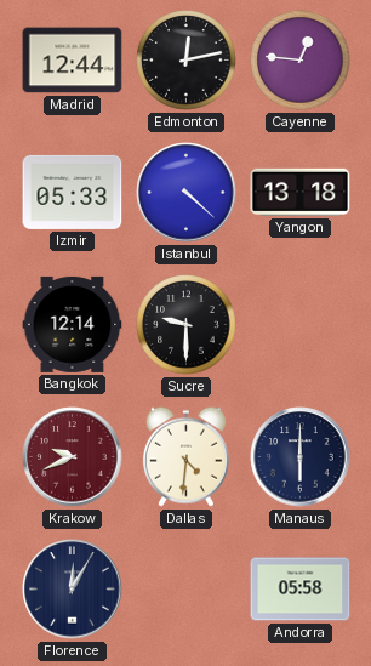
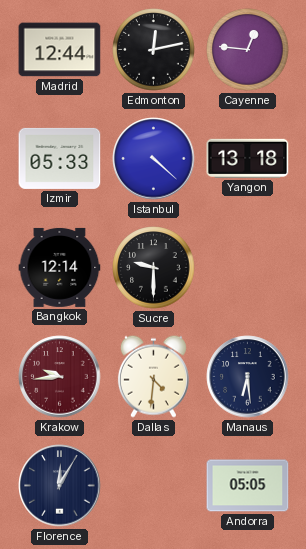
Krakow: 9:41 -> 9:44
Manaus: 6:00 -> 6:29
Andorra: 05:58 -> 05:05
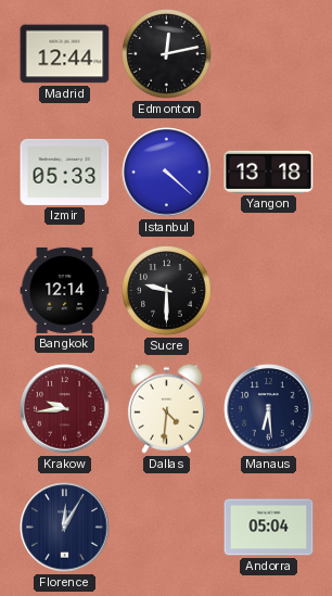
Cayenne: 12:46 -> none
Andorra: 05:05 -> 05:04
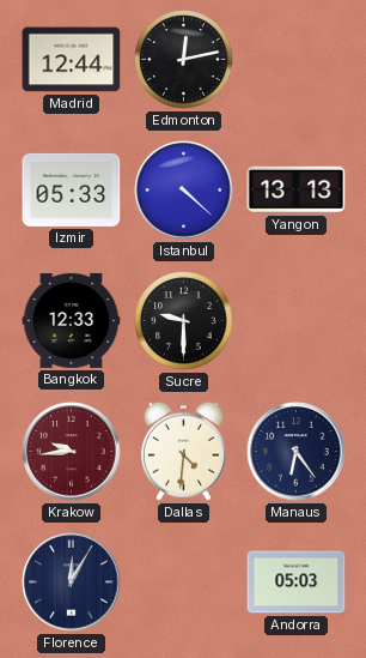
Yangon: 13:18 -> 13:13
Bangkok: 12:14 -> 12:33
Manaus: 6:29 -> 6:24
Andorra: 05:04 -> 05:03
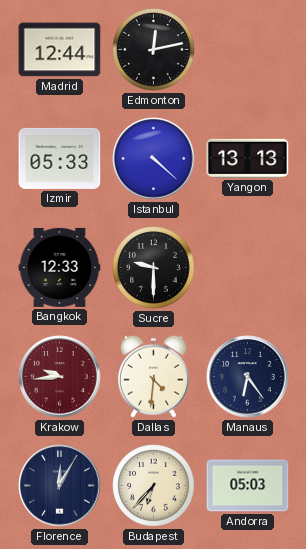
Budapest: none -> 6:37
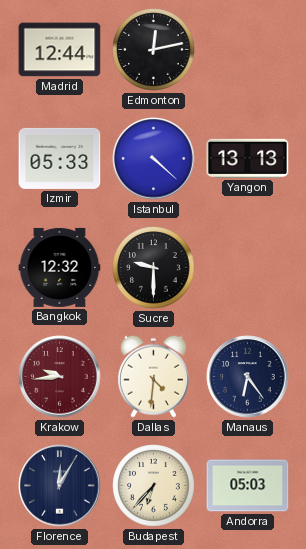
Bangkok: 12:33 -> 12:32
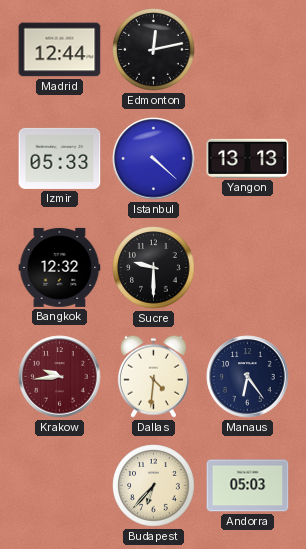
Florence: 12:05 -> none
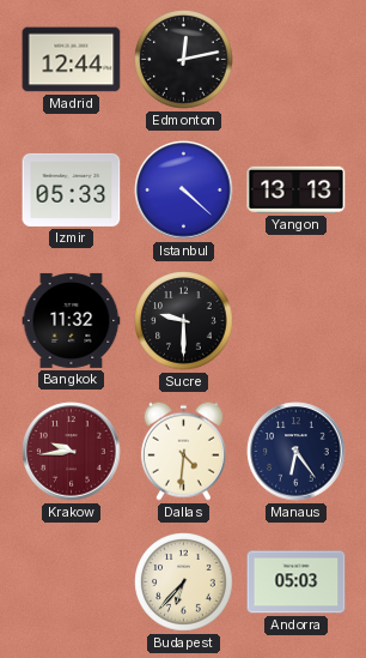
Bangkok: 12:32 -> 11:32
